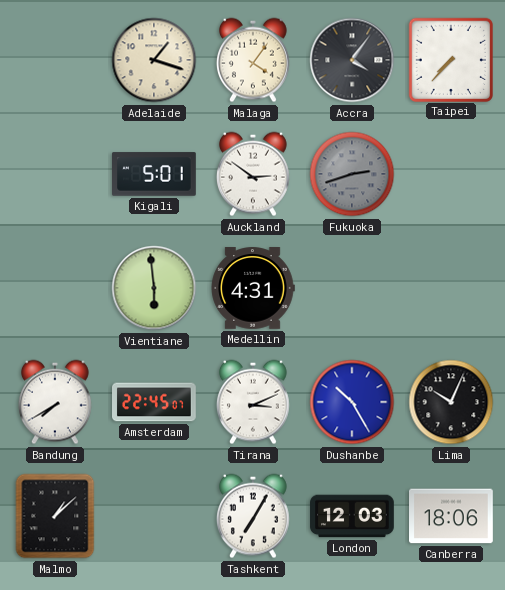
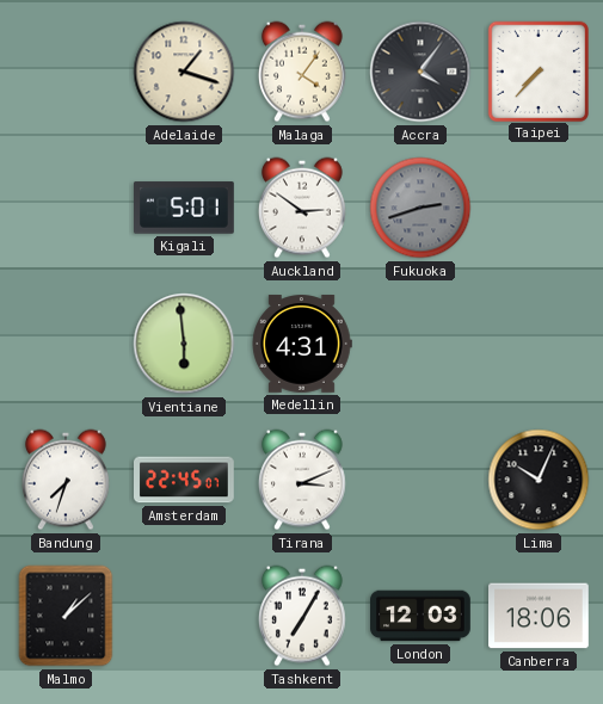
Bandung: 7:40 -> 7:33
Dushanbe: 10:25 -> none
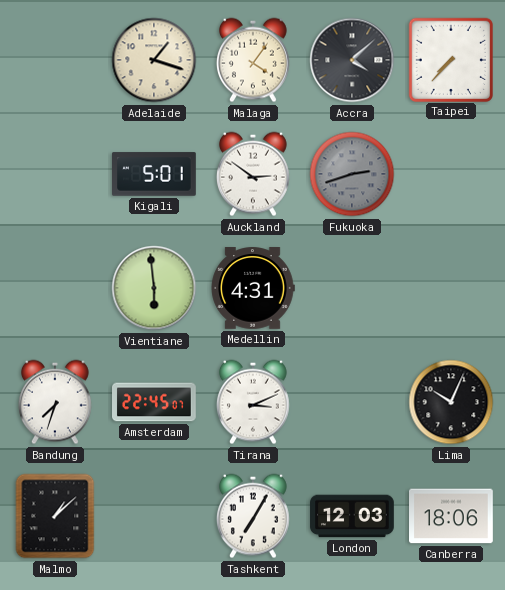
Accra: 4:06 -> 4:08
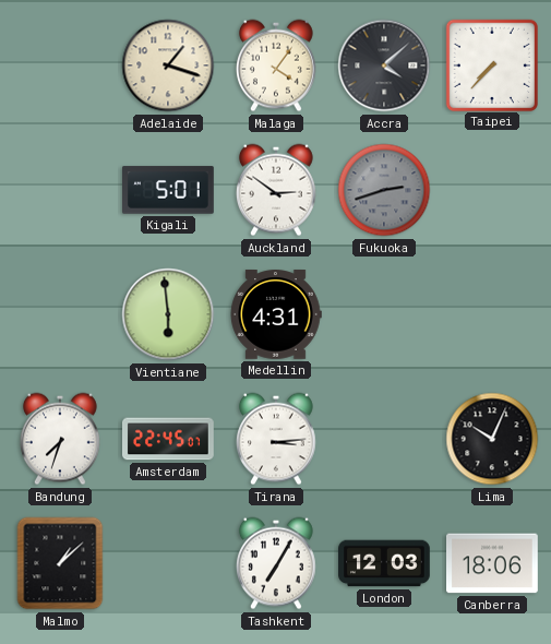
Tirana: 3:11 -> 3:14
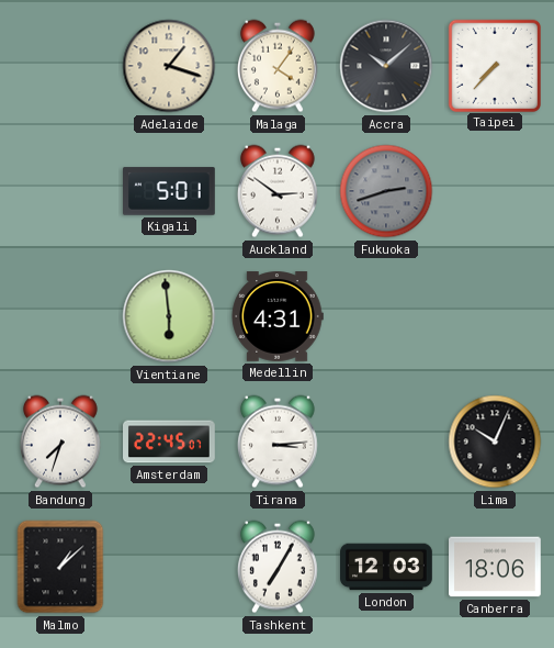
Accra: 4:08 -> 10:08
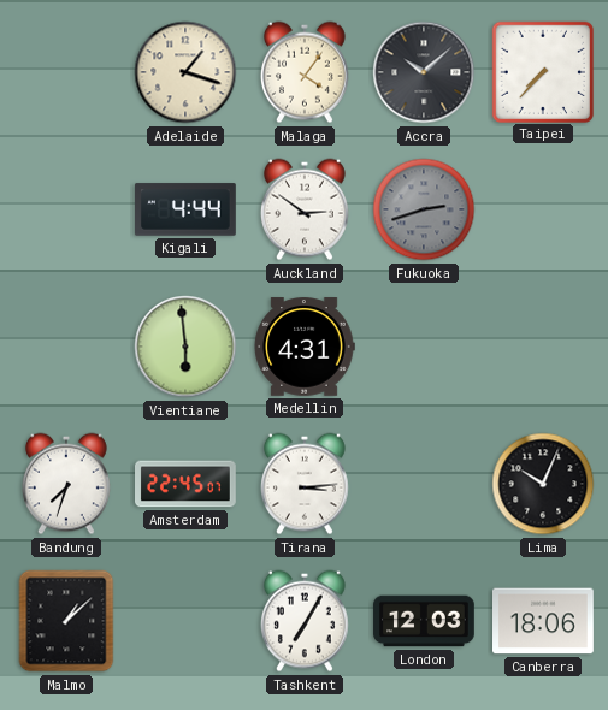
Kigali: 5:01 -> 4:44
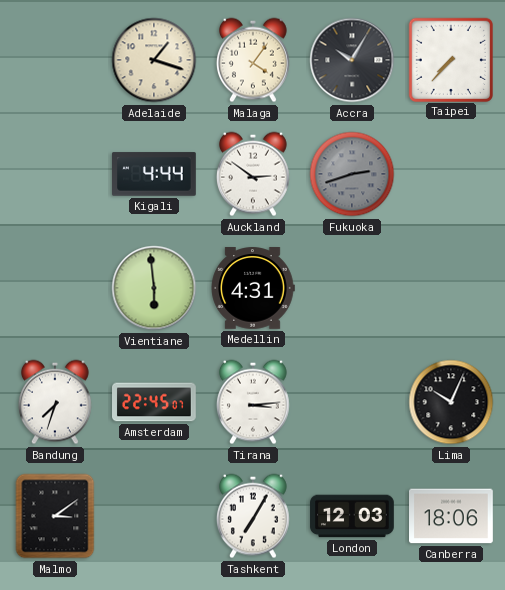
Accra: 10:08 -> 10:05
Malmo: 1:08 -> 3:09
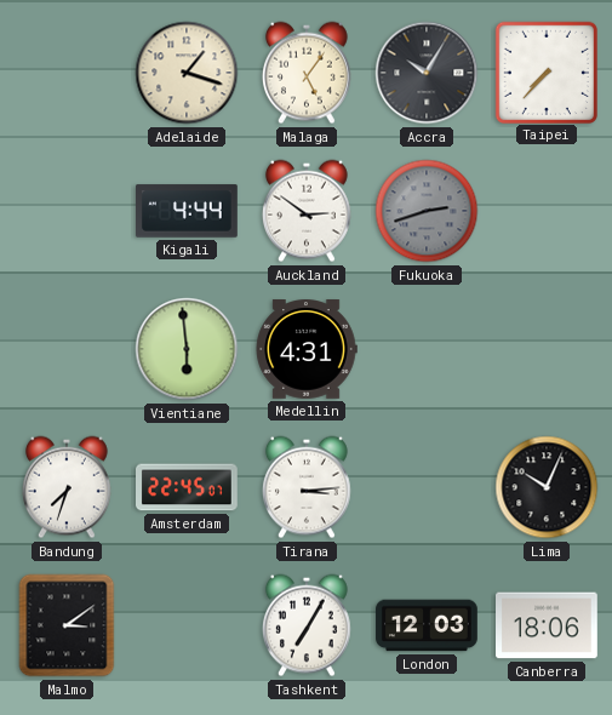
Malaga: 4:06 -> 5:06
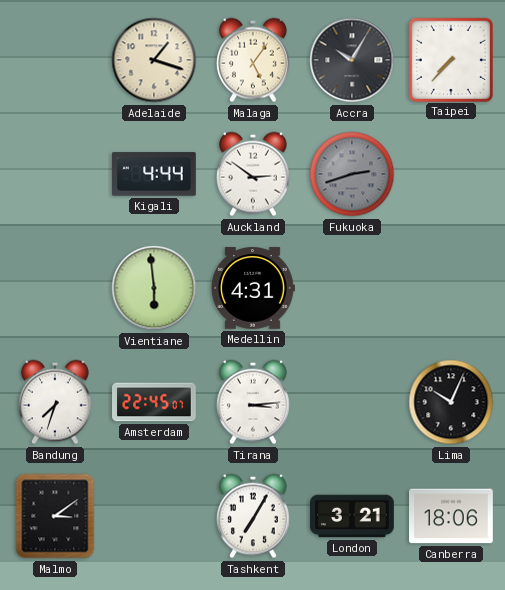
London: 12:03 -> 3:21
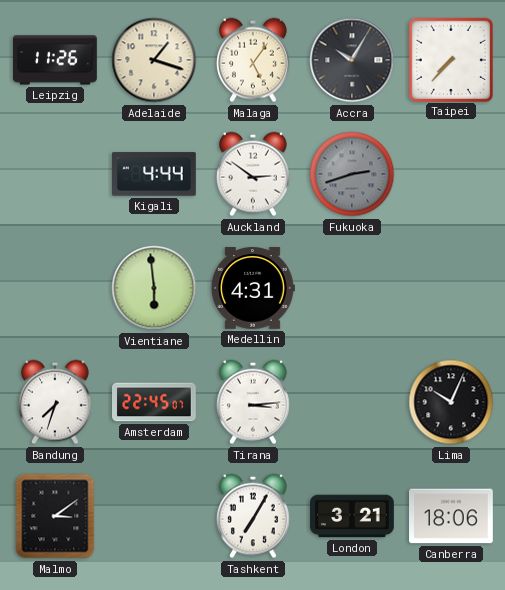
Leipzig: none -> 11:26
